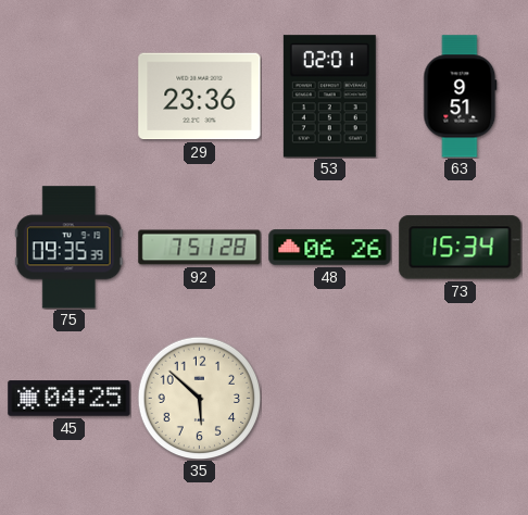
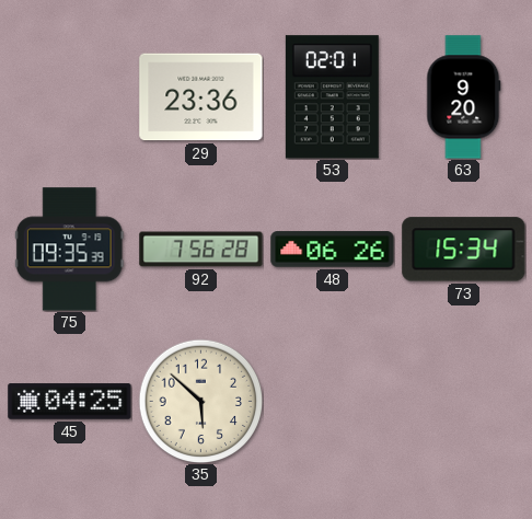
63: 9:51 -> 9:20
92: 7:51 -> 7:56
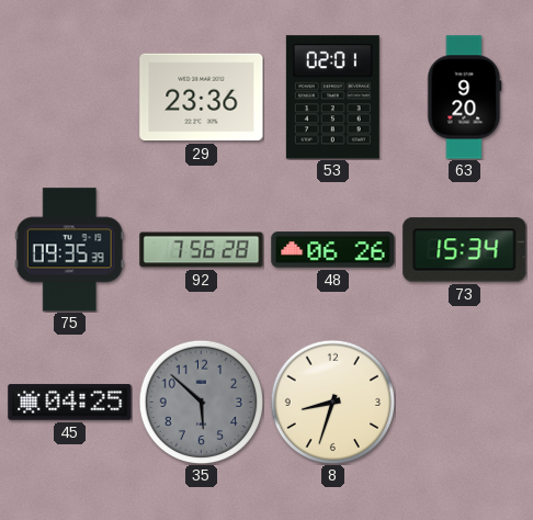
35 dial: cream -> grey
8: none -> 8:33
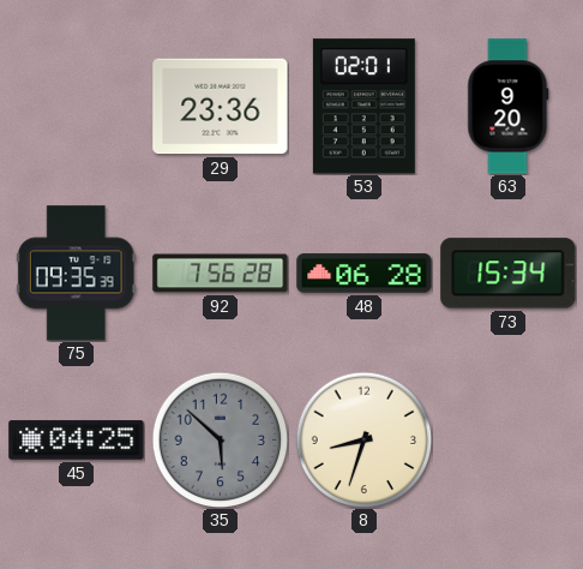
48: 06:26 -> 06:28
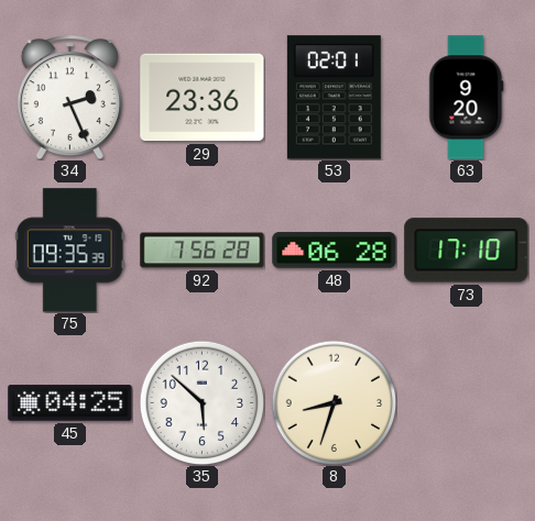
34: none -> 2:26
73: 15:34 -> 17:10
35 dial: grey -> white
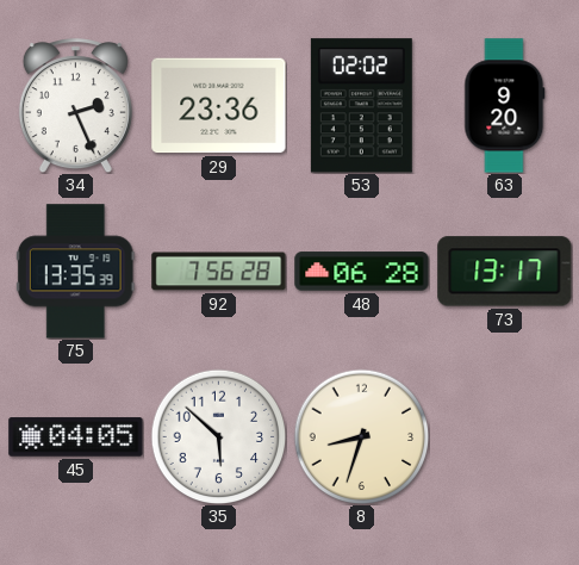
53: 02:01 -> 02:02
75: 09:35 -> 13:35
73: 17:10 -> 13:17
45: 04:25 -> 04:05
